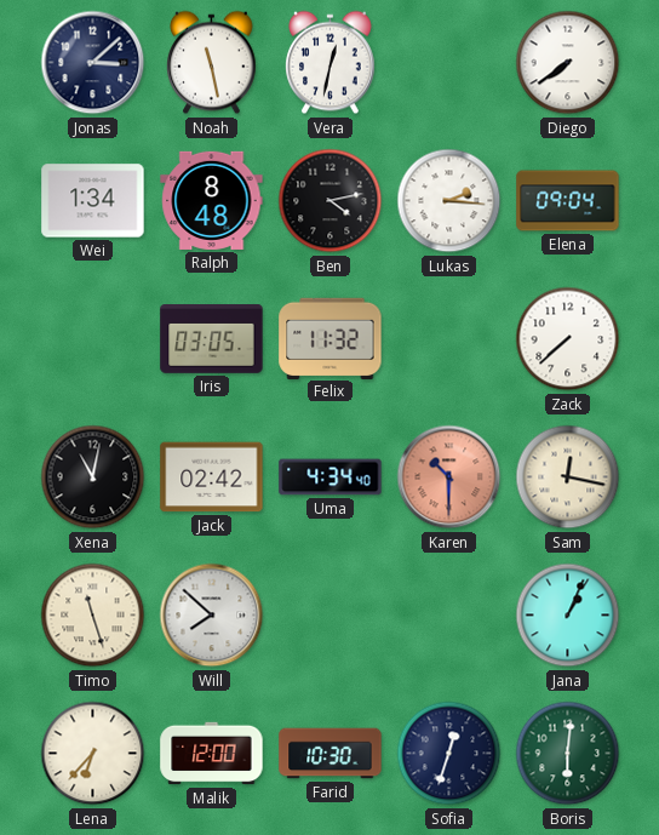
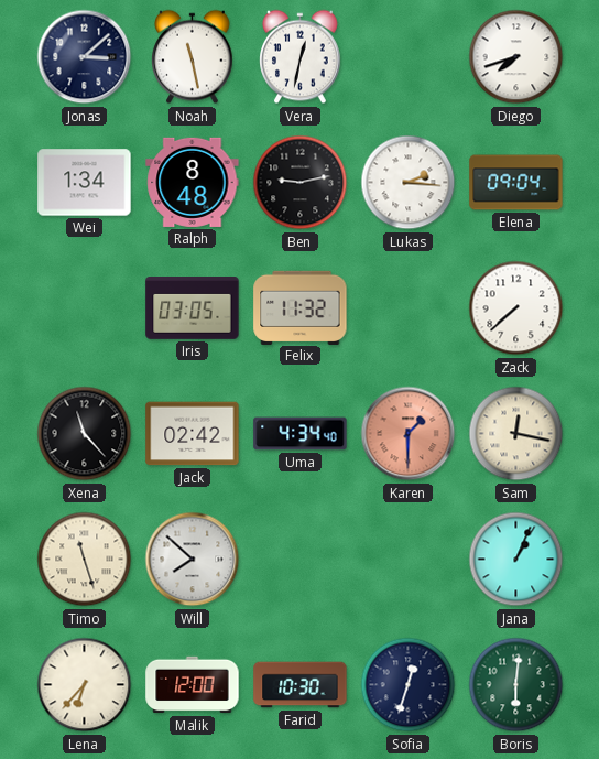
Diego: 7:39 -> 7:42
Ben: 4:13 -> 9:13
Xena: 11:02 -> 11:23
Karen: 10:30 -> 1:30
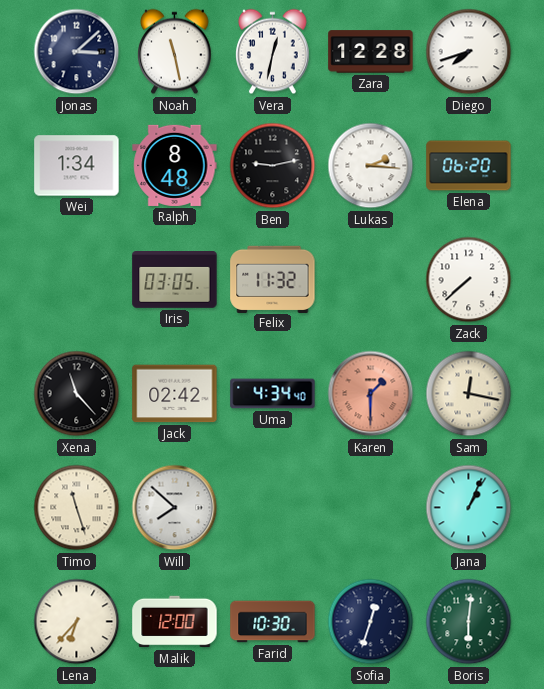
Zara: none -> 12:28
Elena: 09:04 -> 06:20
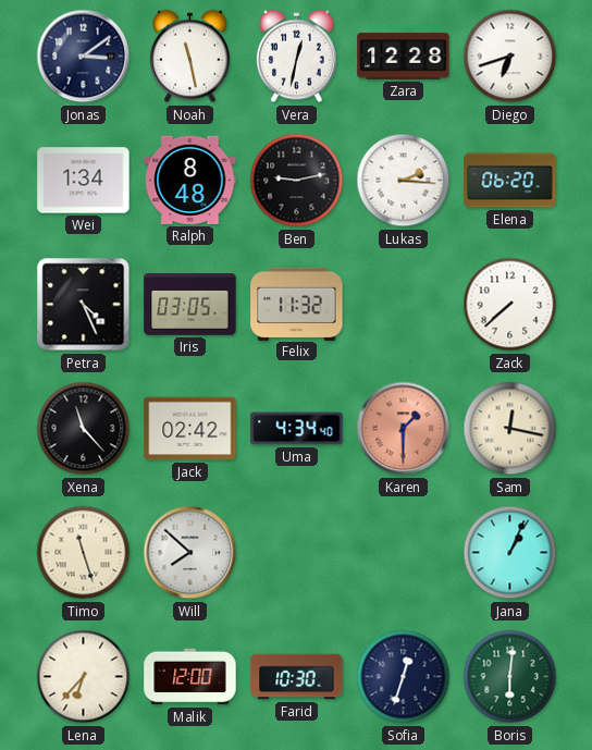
Jonas: 3:08 -> 3:09
Diego: 7:42 -> 6:42
Petra: none -> 4:26
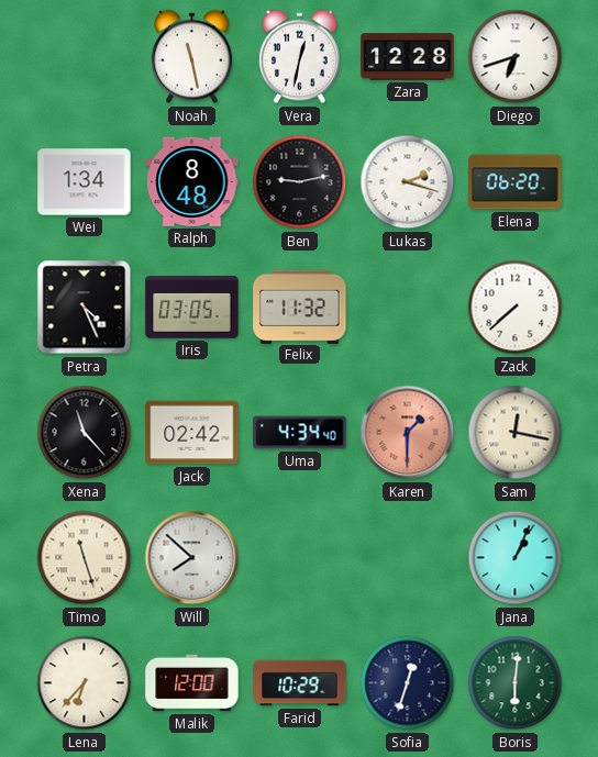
Jonas: 3:09 -> none
Lukas: 2:16 -> 2:18
Farid: 10:30 -> 10:29
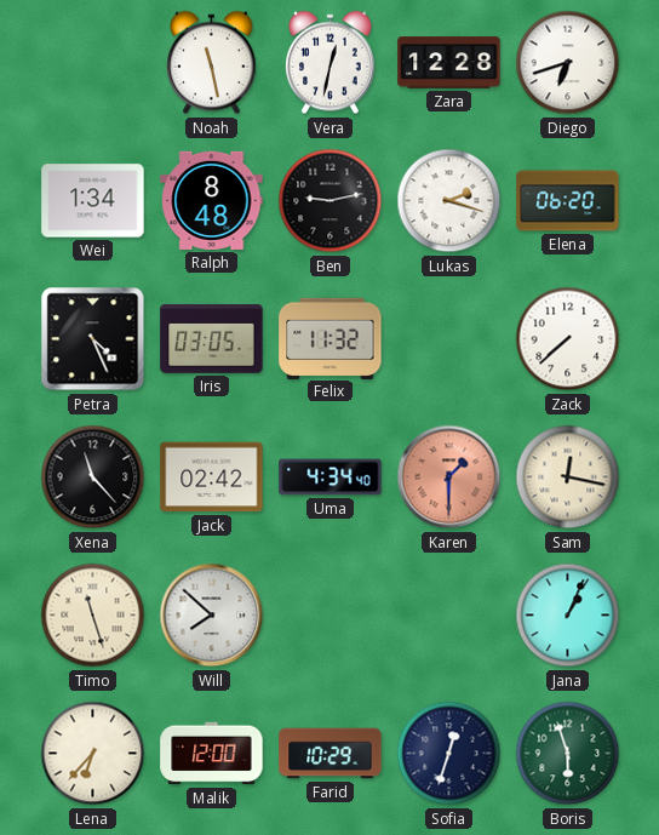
Boris: 6:01 -> 5:57
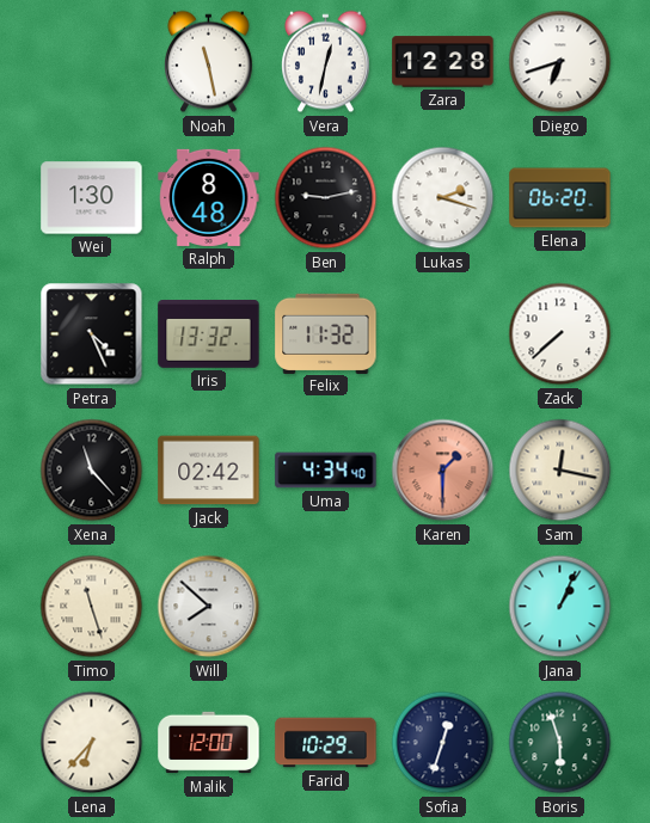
Wei: 1:34 -> 1:30
Iris: 03:05 -> 13:32
